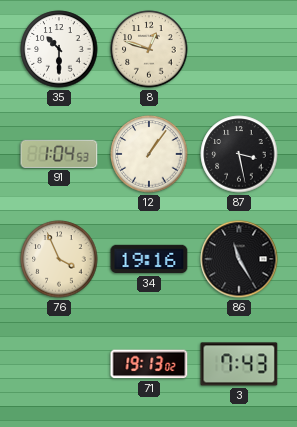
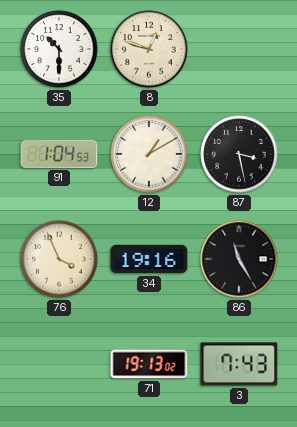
12: 1:06 -> 1:10
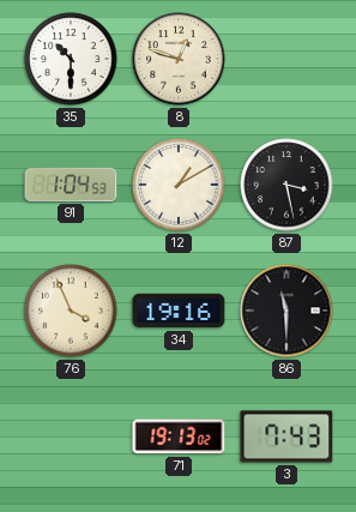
86: 11:25 -> 11:30
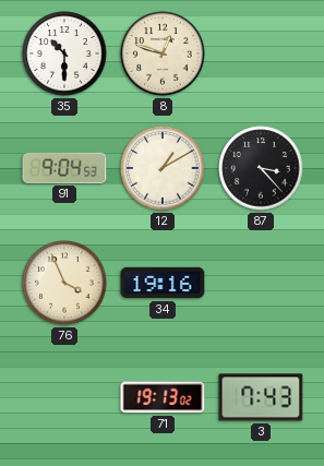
91: 1:04 -> 9:04
87: 3:28 -> 3:23
86: 11:30 -> none
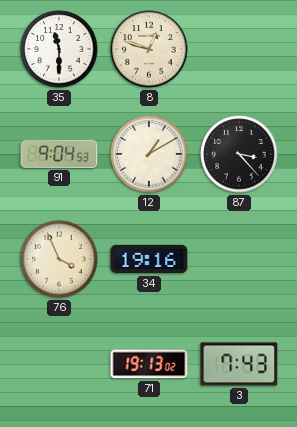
35: 10:30 -> 11:30
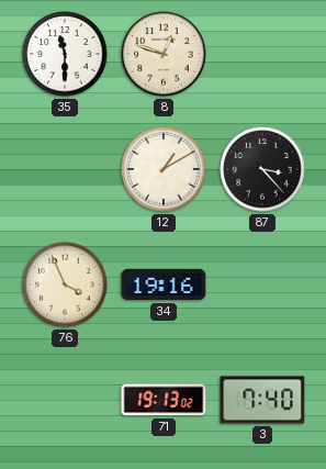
91: 9:04 -> none
3: 7:43 -> 7:40
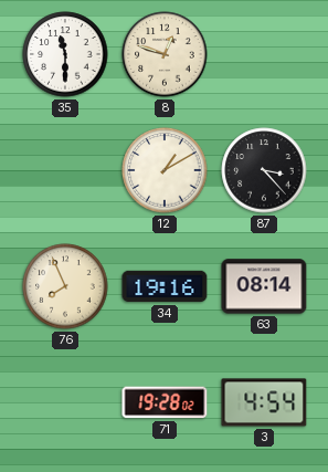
76: 3:56 -> 7:56
63: none -> 08:14
71: 19:13 -> 19:28
3: 7:40 -> 4:54
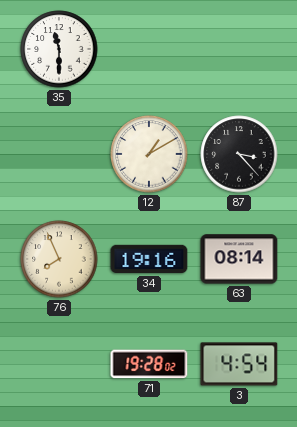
8: 12:48 -> none
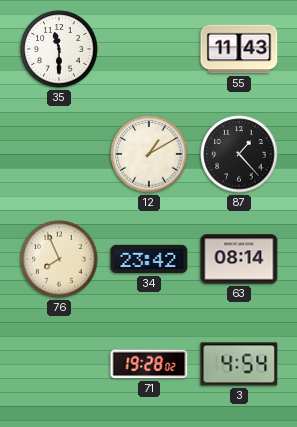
55: none -> 11:43
87: 3:23 -> 1:23
34: 19:16 -> 23:42
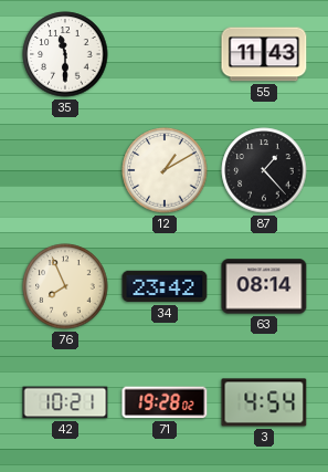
42: none -> 10:21
